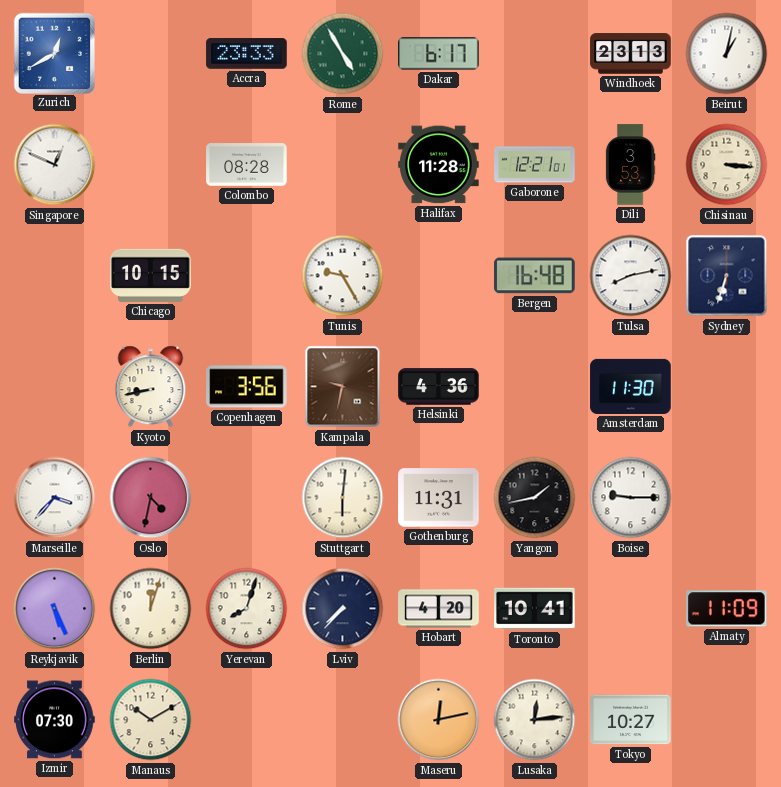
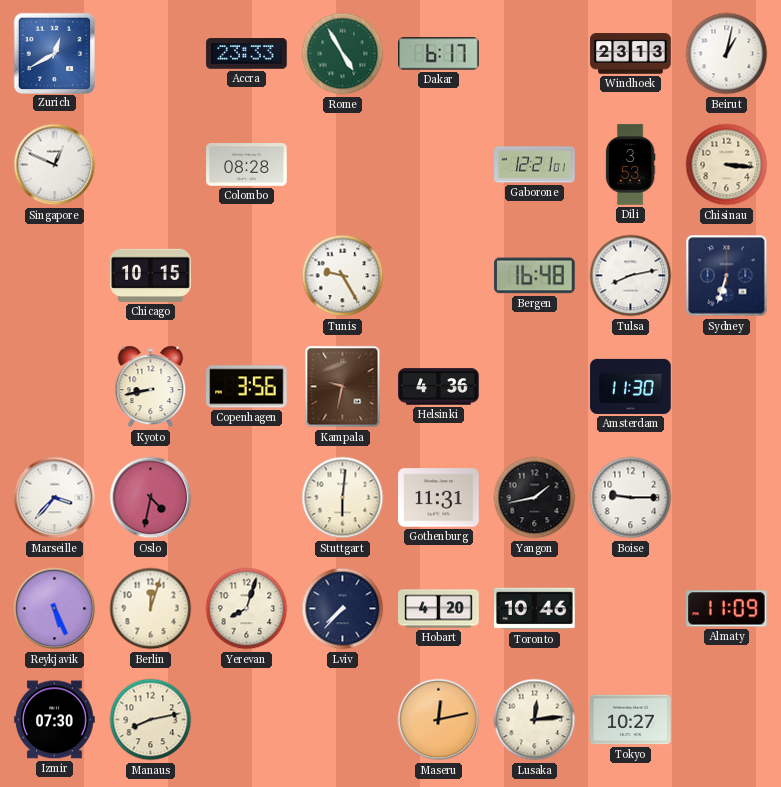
Halifax: 11:28 -> none
Toronto: 10:41 -> 10:46
Manaus: 10:10 -> 8:13
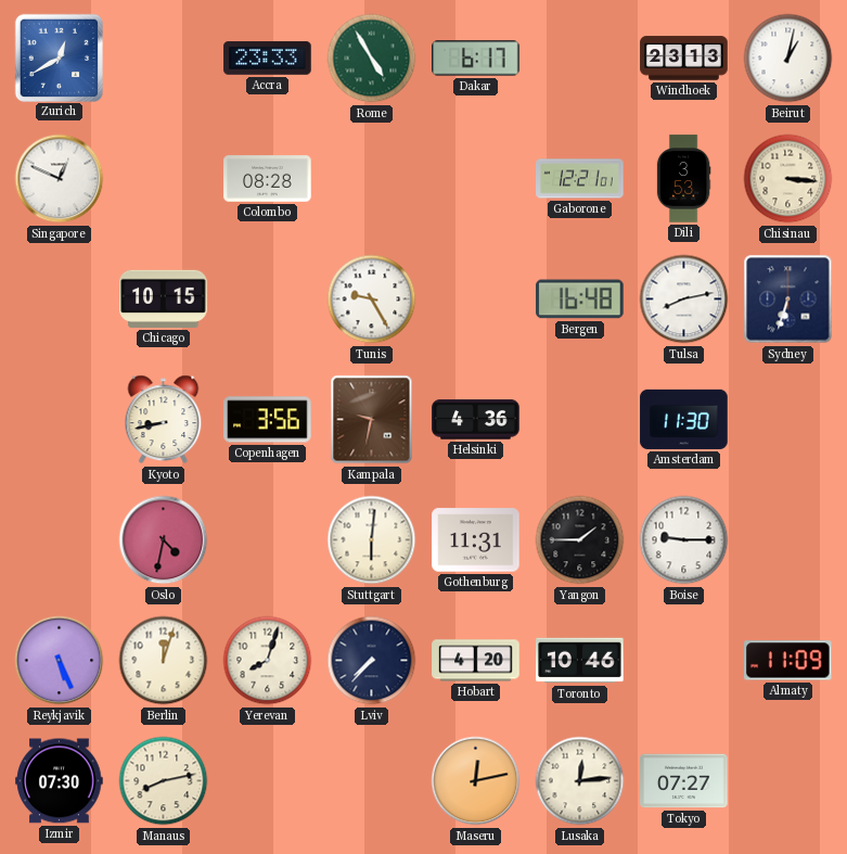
Marseille: 3:37 -> none
Yangon: 1:43 -> 1:45
Tokyo: 10:27 -> 07:27
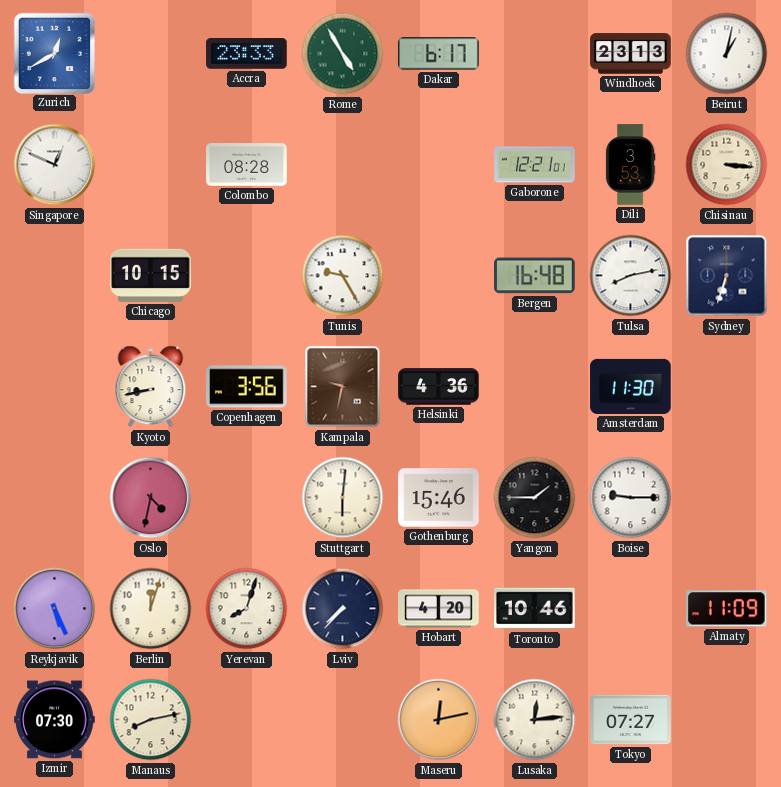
Gothenburg: 11:31 -> 15:46
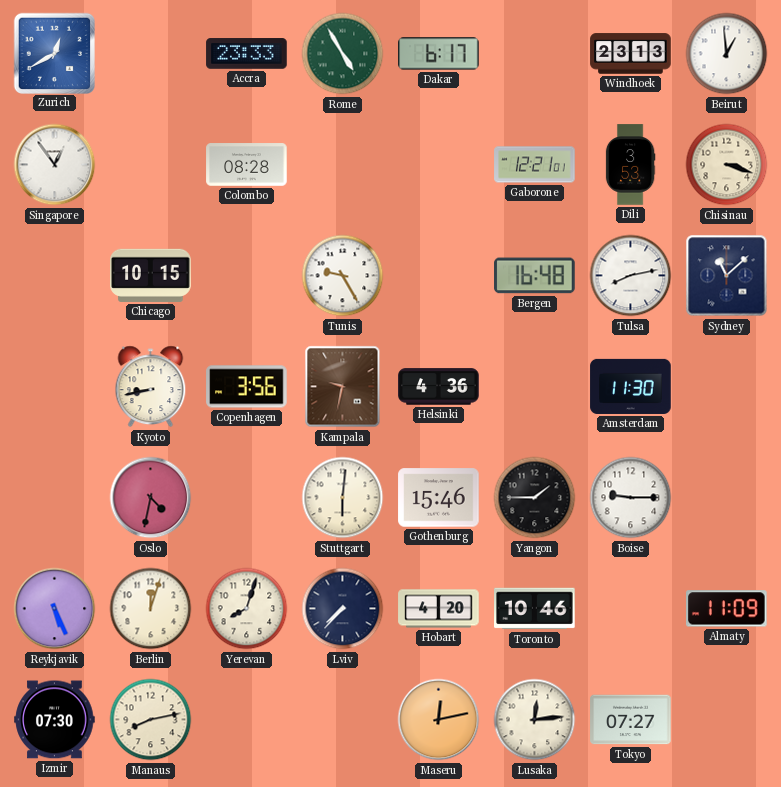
Beirut: 1:02 -> 12:59
Singapore: 12:49 -> 12:54
Chisinau: 3:16 -> 3:18
Sydney: 6:33 -> 11:08
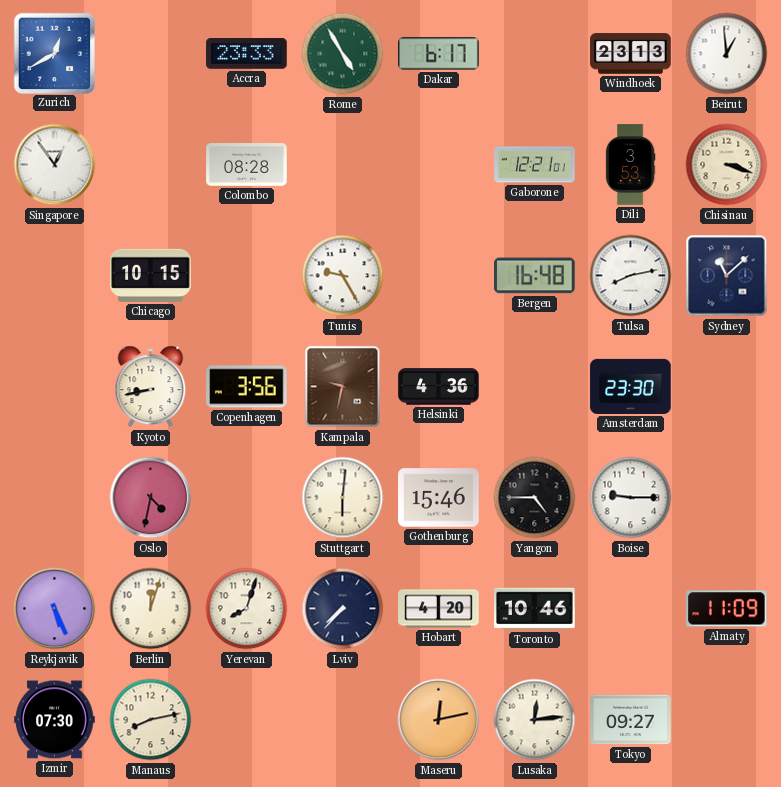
Amsterdam: 11:30 -> 23:30
Yangon: 1:45 -> 4:45
Tokyo: 07:27 -> 09:27
